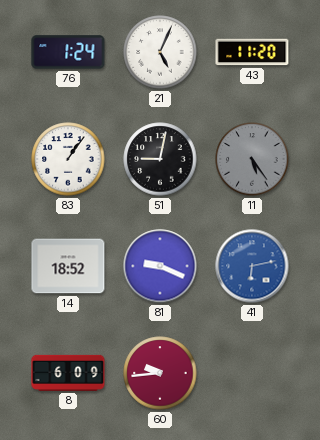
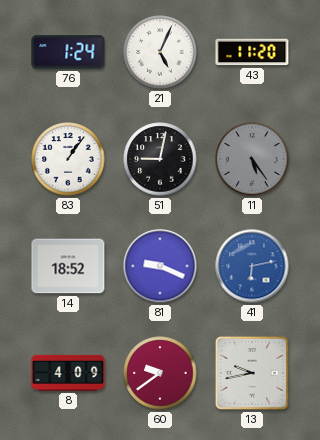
8: 6:09 -> 4:09
60: 9:44 -> 9:39
13: none -> 9:43
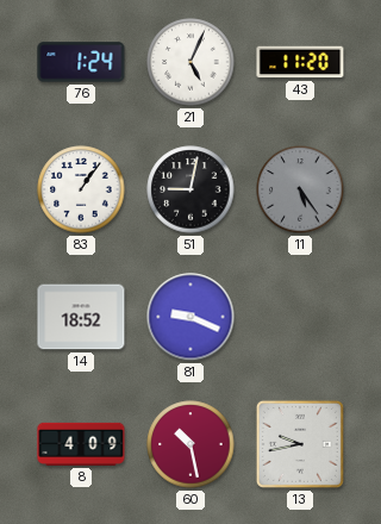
41: 6:13 -> none
60: 9:39 -> 10:28
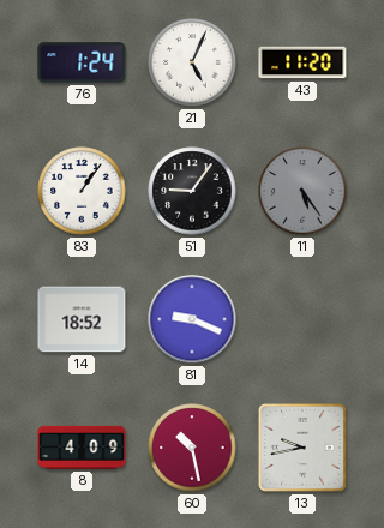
51: 9:02 -> 9:06
